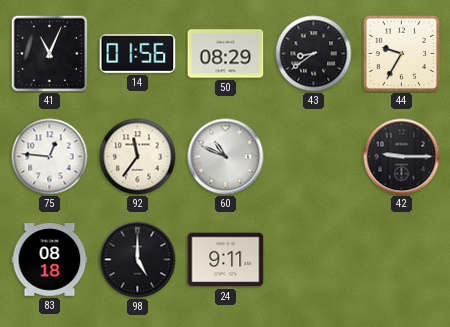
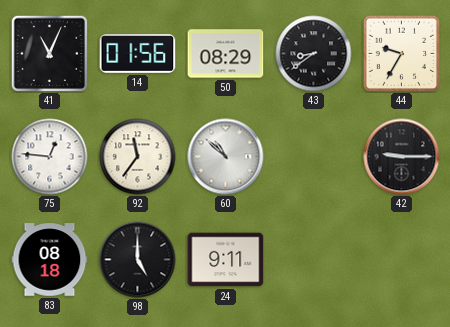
60: 10:49 -> 10:52
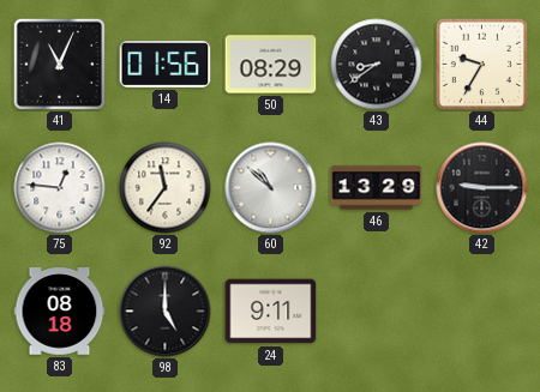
46: none -> 13:29
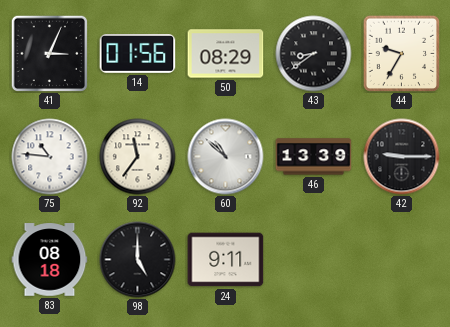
41: 11:04 -> 3:04
75: 12:46 -> 10:46
46: 13:29 -> 13:39
